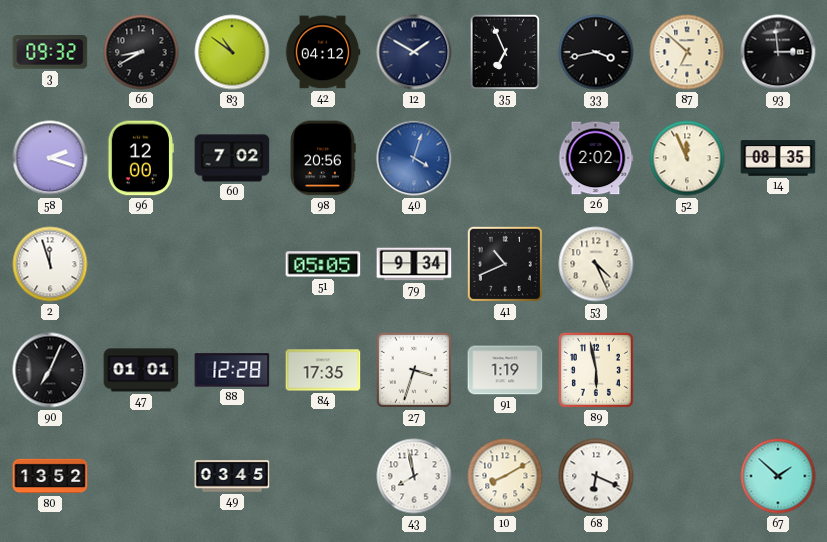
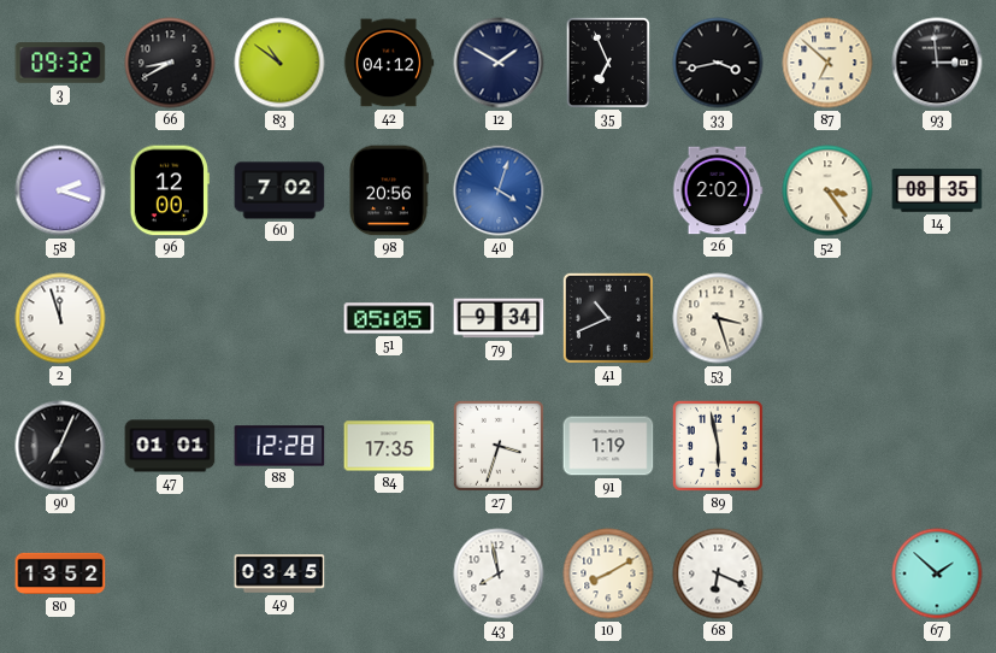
52: 11:56 -> 3:24
53: 4:26 -> 3:27
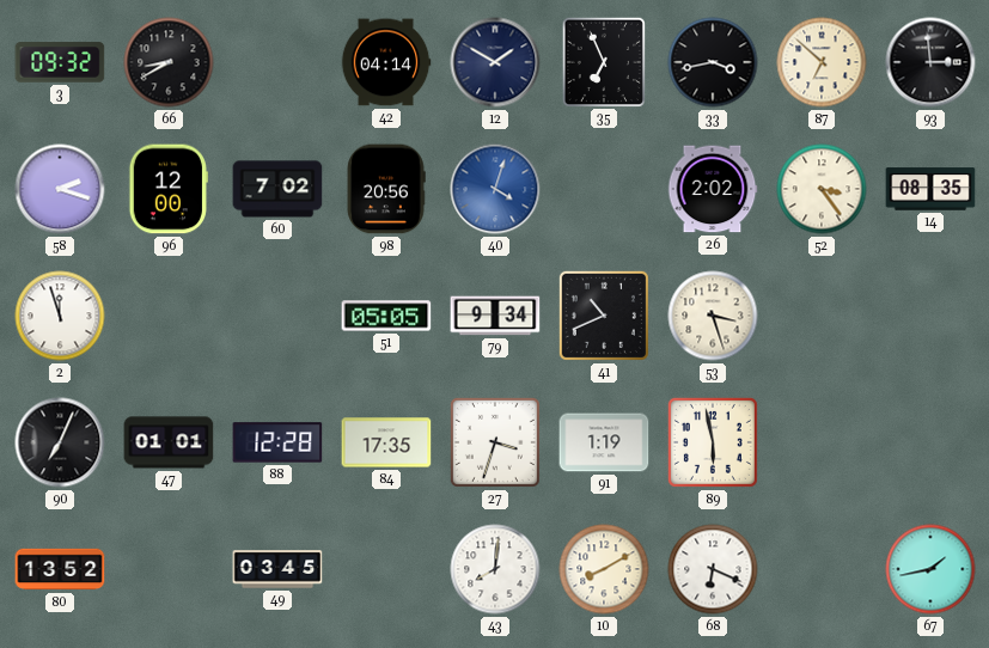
83: 10:51 -> none
42: 04:12 -> 04:14
43: 7:58 -> 8:01
67: 1:52 -> 1:43
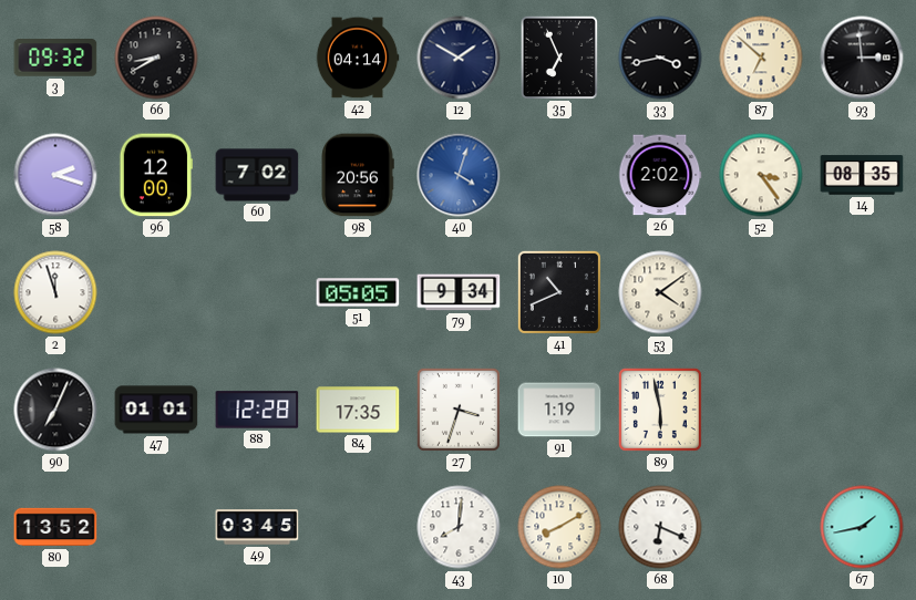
53: 3:27 -> 4:09
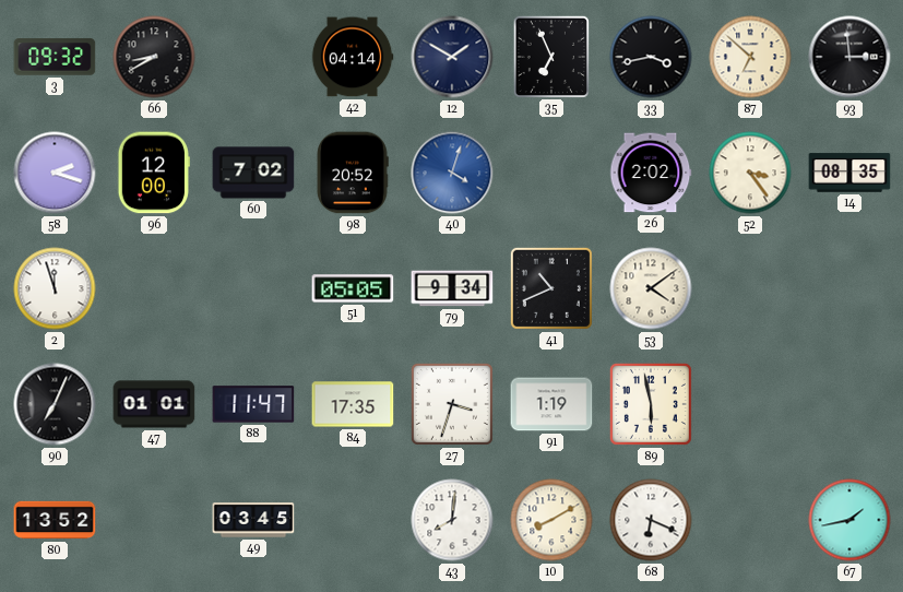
98: 20:56 -> 20:52
88: 12:28 -> 11:47
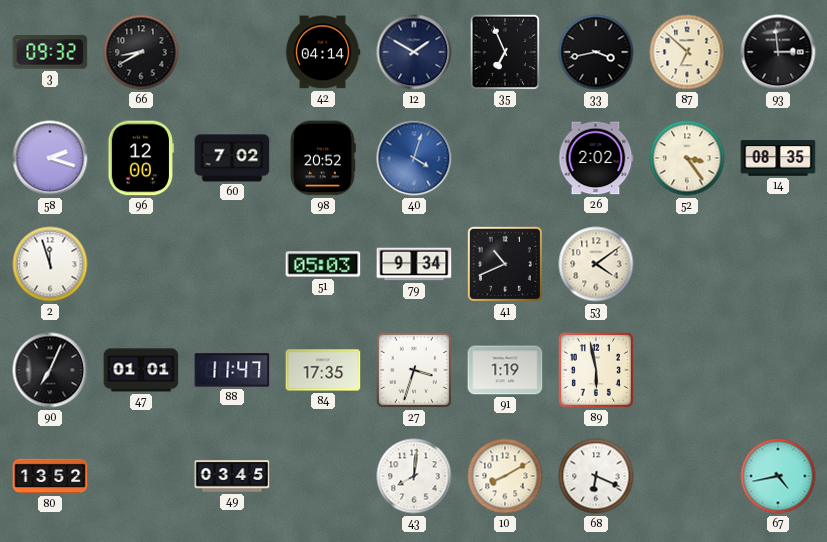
51: 05:05 -> 05:03
67: 1:43 -> 4:43
